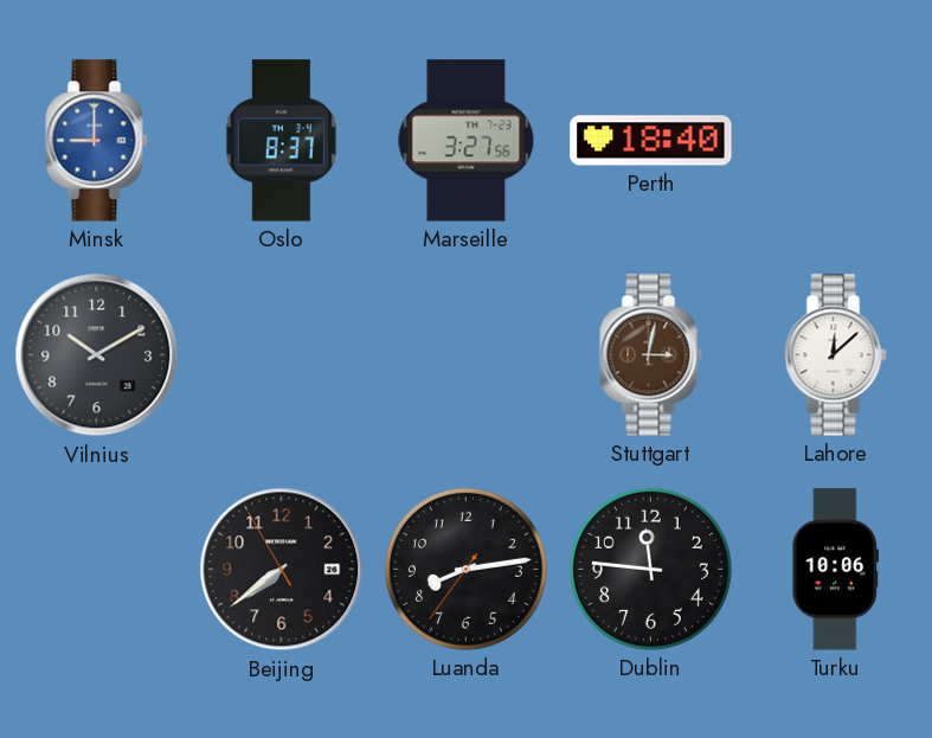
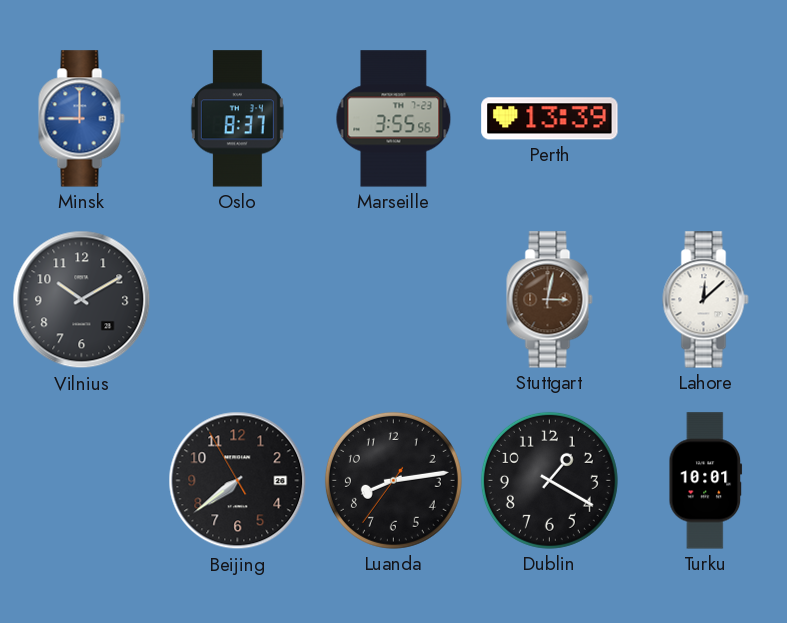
Marseille: 3:27 -> 3:55
Perth: 18:40 -> 13:39
Dublin: 11:46 -> 1:20
Turku: 10:06 -> 10:01
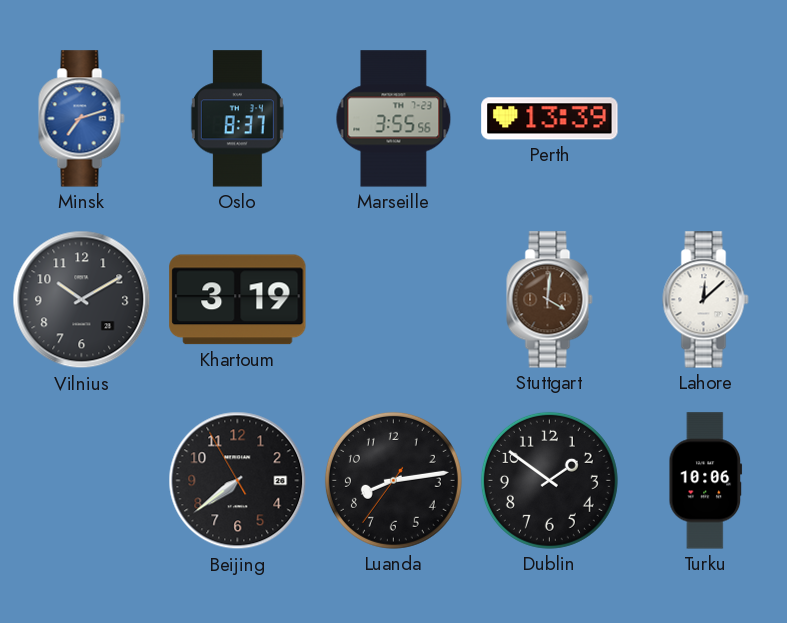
Minsk: 9:00 -> 7:12
Khartoum: none -> 3:19
Stuttgart: 3:02 -> 4:01
Dublin: 1:20 -> 1:51
Turku: 10:01 -> 10:06
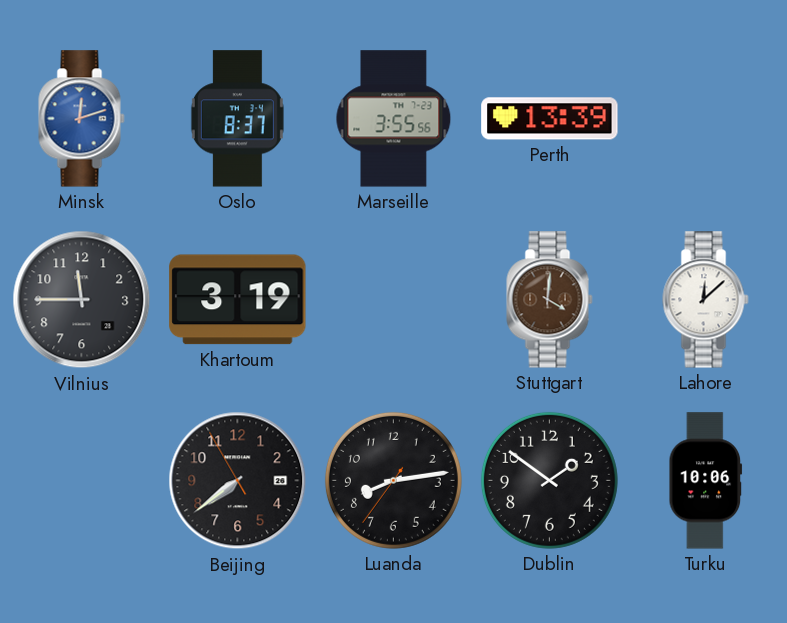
Minsk: 7:12 -> 12:12
Vilnius: 10:10 -> 11:45
